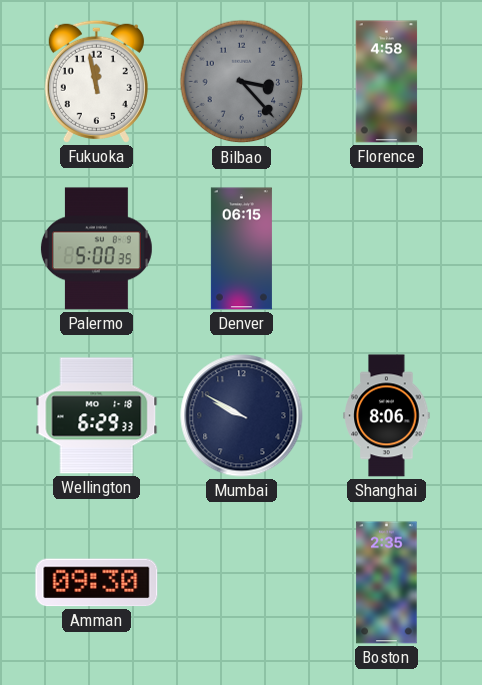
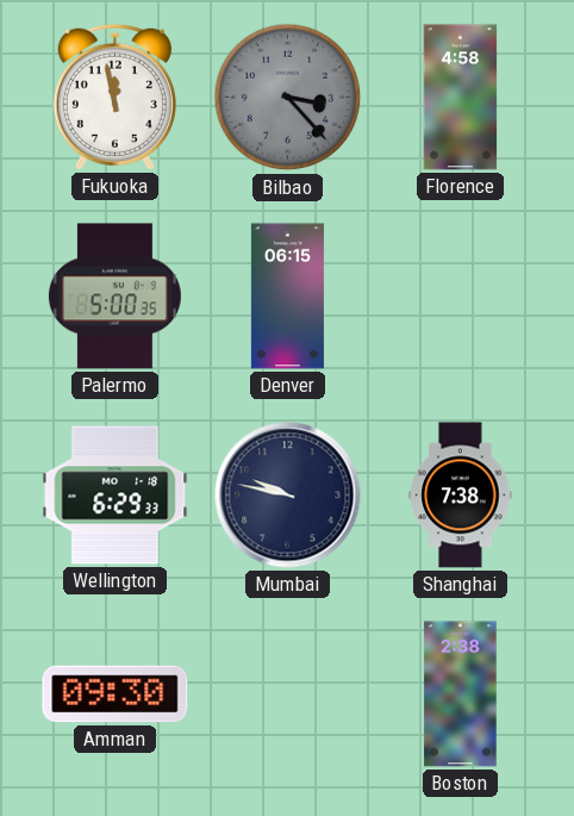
Mumbai: 9:50 -> 9:47
Shanghai: 8:06 -> 7:38
Boston: 2:35 -> 2:38
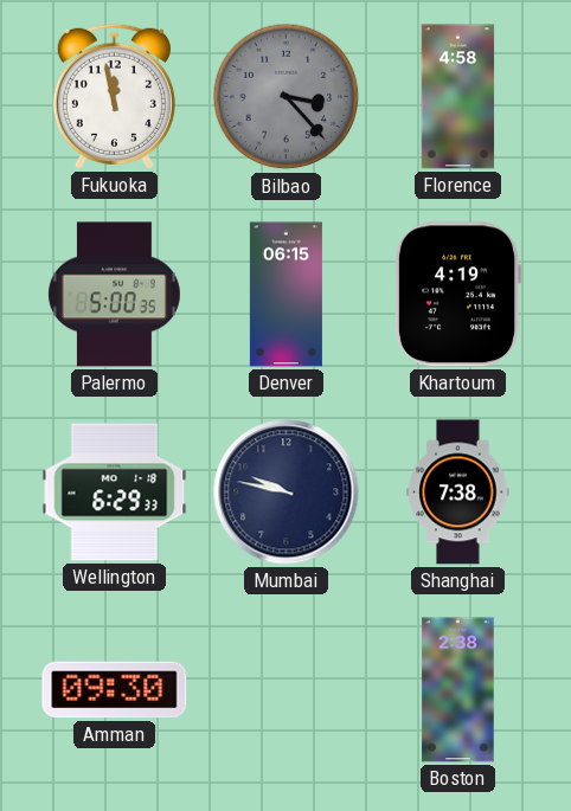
Khartoum: none -> 4:19
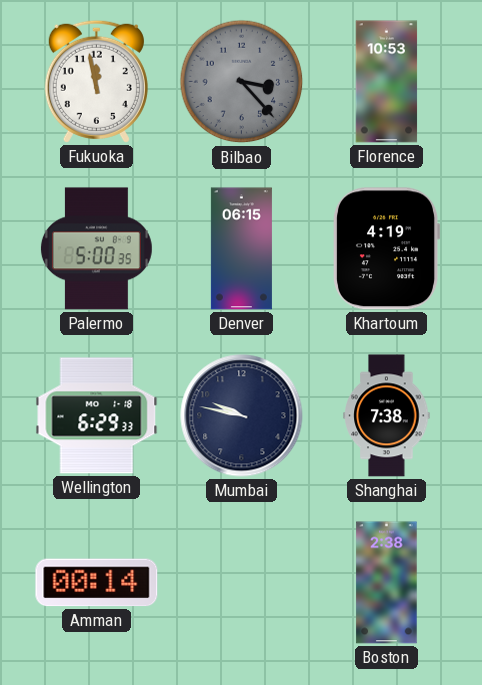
Florence: 4:58 -> 10:53
Amman: 09:30 -> 00:14
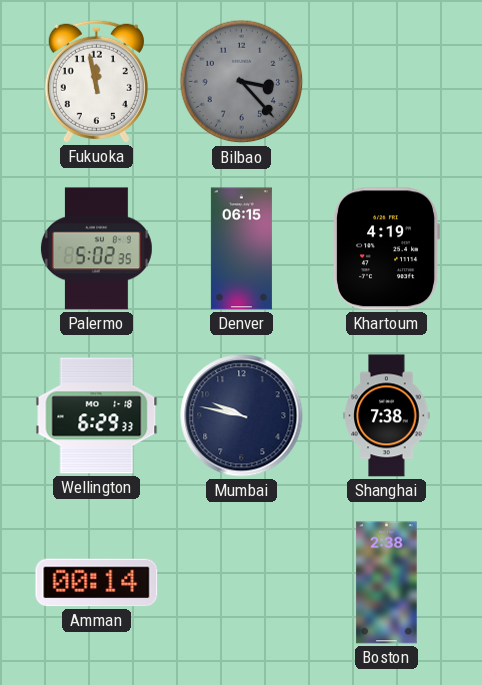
Florence: 10:53 -> none
Palermo: 5:00 -> 5:02
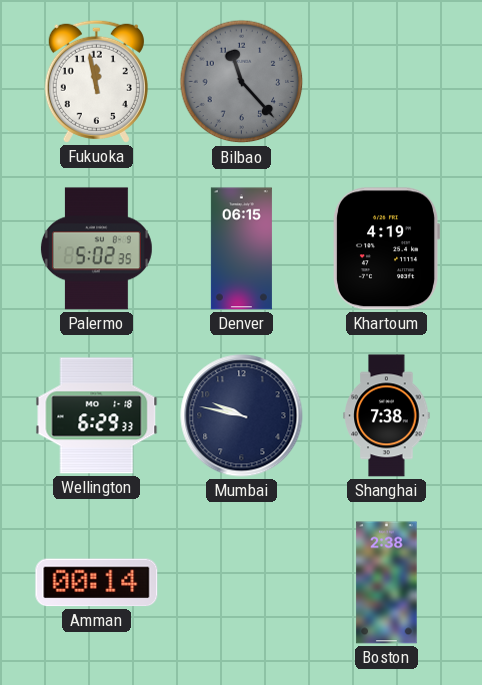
Bilbao: 3:23 -> 11:23
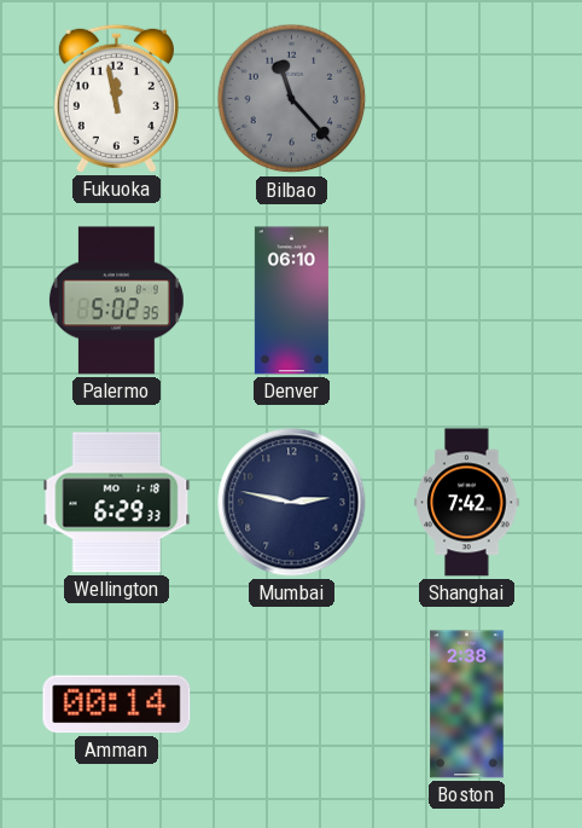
Denver: 06:15 -> 06:10
Khartoum: 4:19 -> none
Mumbai: 9:47 -> 2:47
Shanghai: 7:38 -> 7:42
